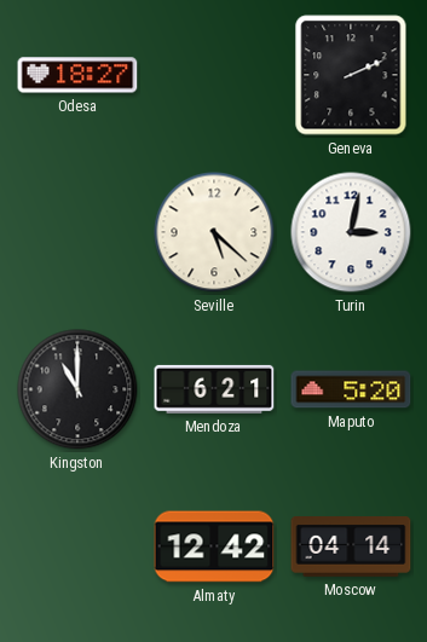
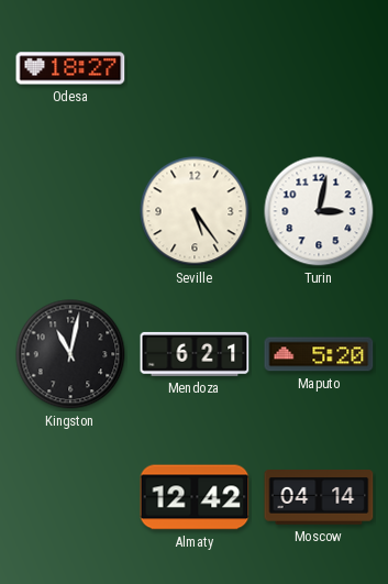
Geneva: 2:11 -> none
Seville: 5:22 -> 5:24
Kingston: 11:00 -> 11:02
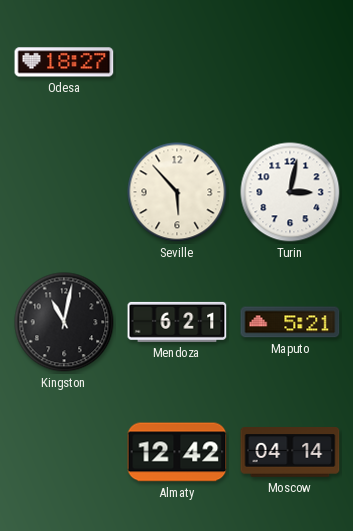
Seville: 5:24 -> 5:53
Maputo: 5:20 -> 5:21
